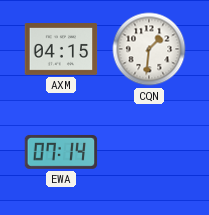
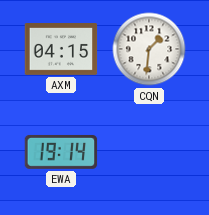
EWA: 07:14 -> 19:14
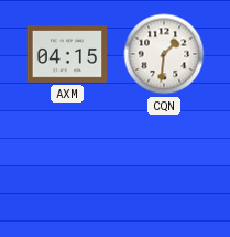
EWA: 19:14 -> none
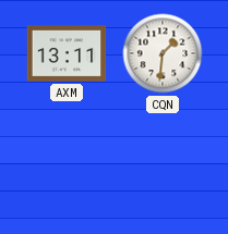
AXM: 04:15 -> 13:11
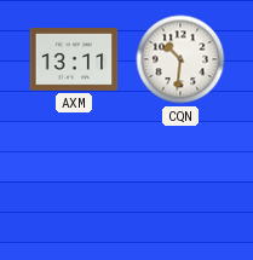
CQN: 1:31 -> 10:31
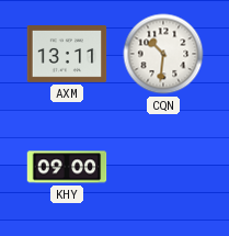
KHY: none -> 09:00
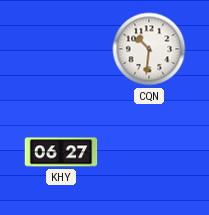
AXM: 13:11 -> none
KHY: 09:00 -> 06:27
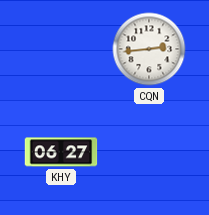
CQN: 10:31 -> 2:44
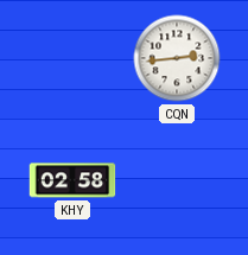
KHY: 06:27 -> 02:58
